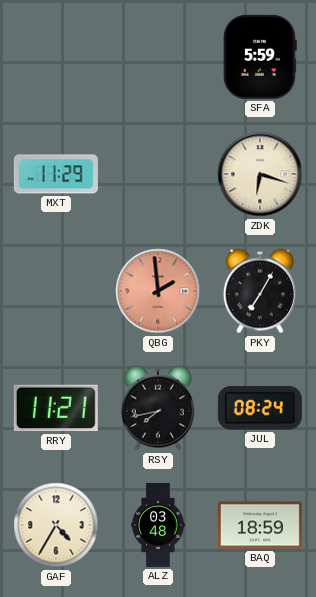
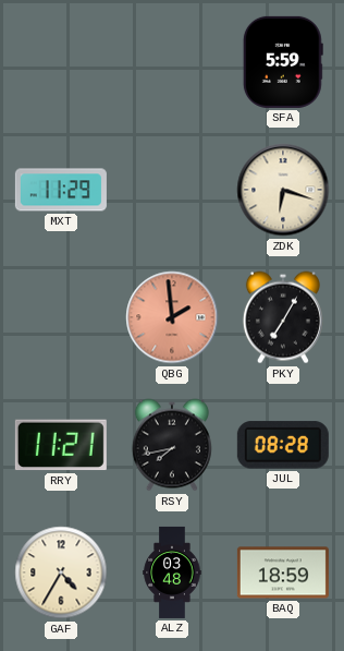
JUL: 08:24 -> 08:28
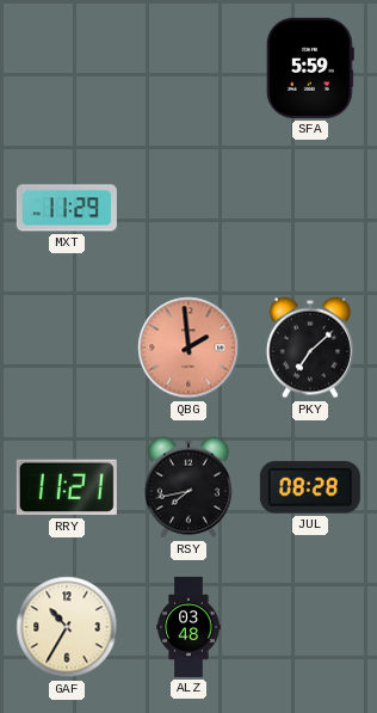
ZDK: 6:18 -> none
PKY: 7:05 -> 7:08
GAF: 4:35 -> 10:35
BAQ: 18:59 -> none
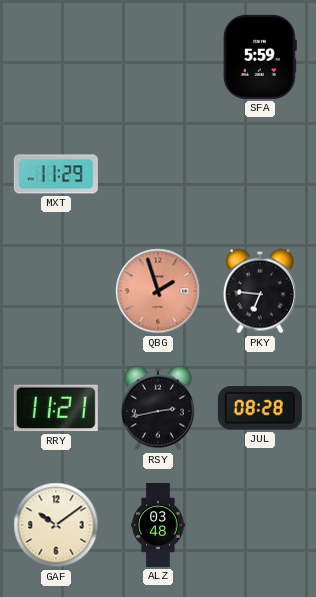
QBG: 1:59 -> 1:57
PKY: 7:08 -> 6:46
RSY: 7:43 -> 2:43
GAF: 10:35 -> 10:09
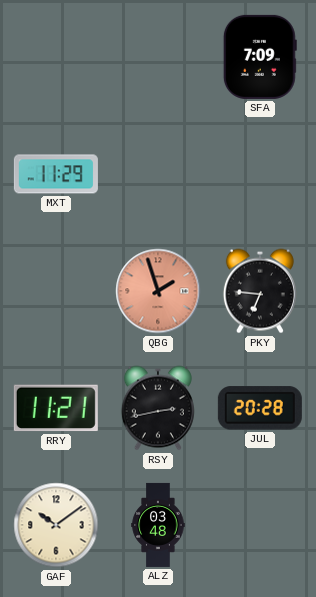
SFA: 5:59 -> 7:09
JUL: 08:28 -> 20:28
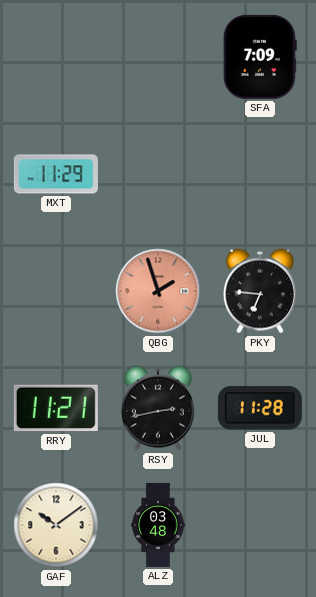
JUL: 20:28 -> 11:28
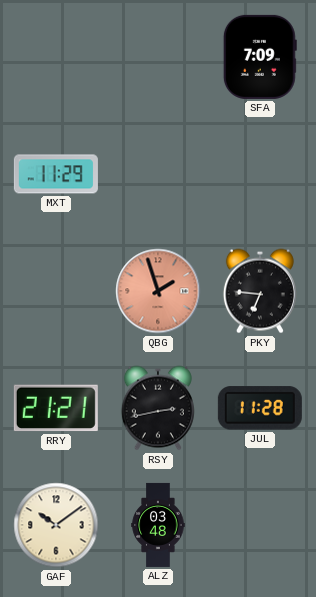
RRY: 11:21 -> 21:21
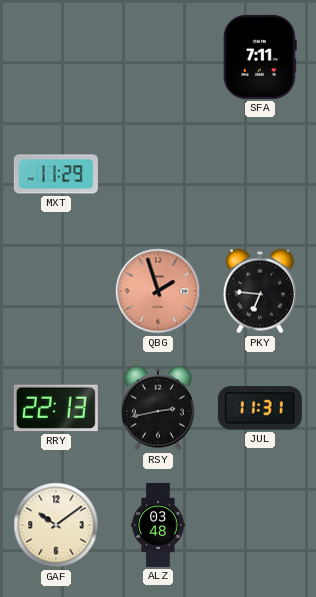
SFA: 7:09 -> 7:11
RRY: 21:21 -> 22:13
JUL: 11:28 -> 11:31
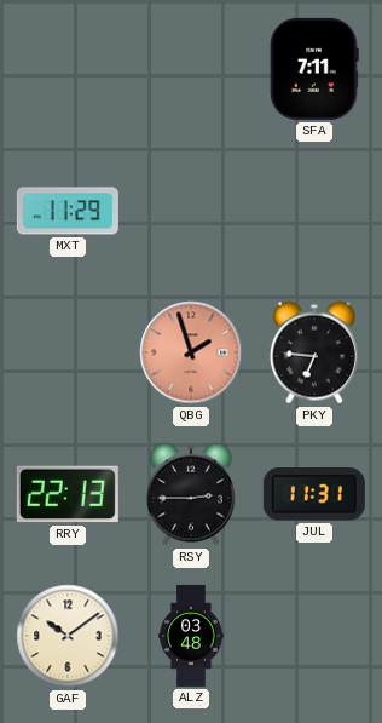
RSY: 2:43 -> 2:45
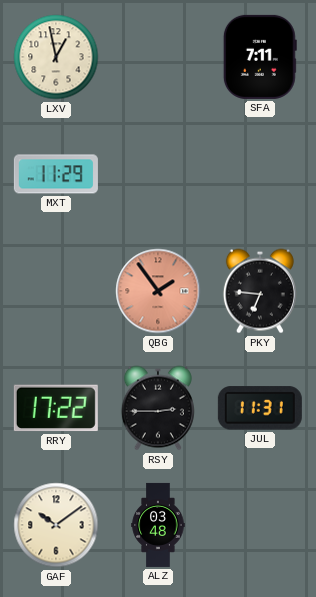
LXV: none -> 12:58
QBG: 1:57 -> 1:54
RRY: 22:13 -> 17:22
